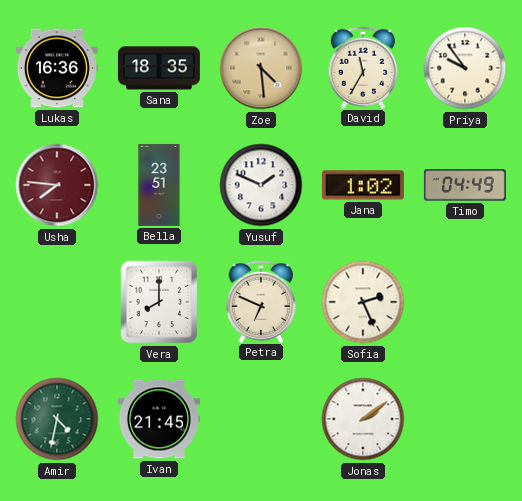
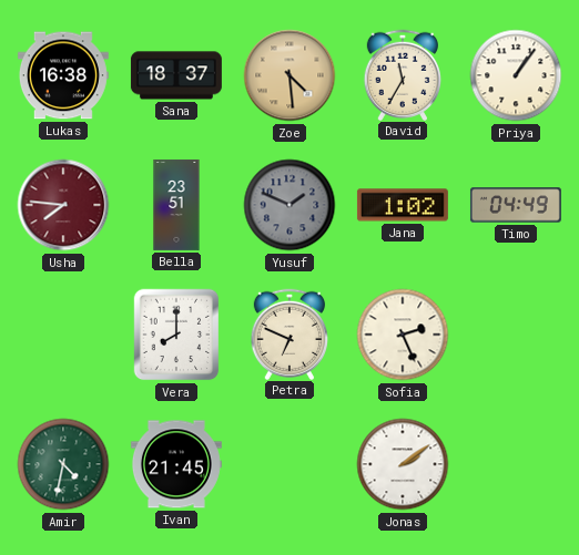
Lukas: 16:36 -> 16:38
Sana: 18:35 -> 18:37
Priya: 9:54 -> 1:06
Yusuf dial: white -> grey
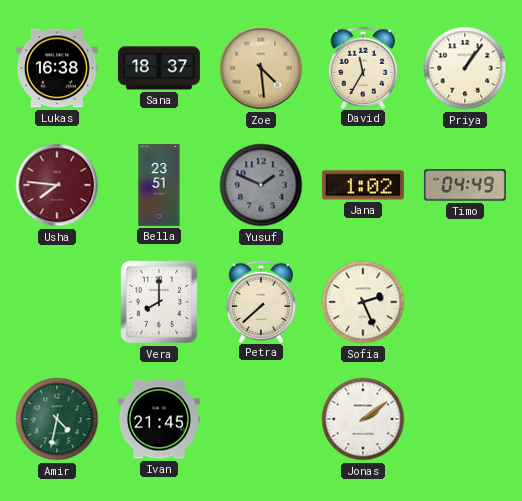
Petra: 6:49 -> 7:38
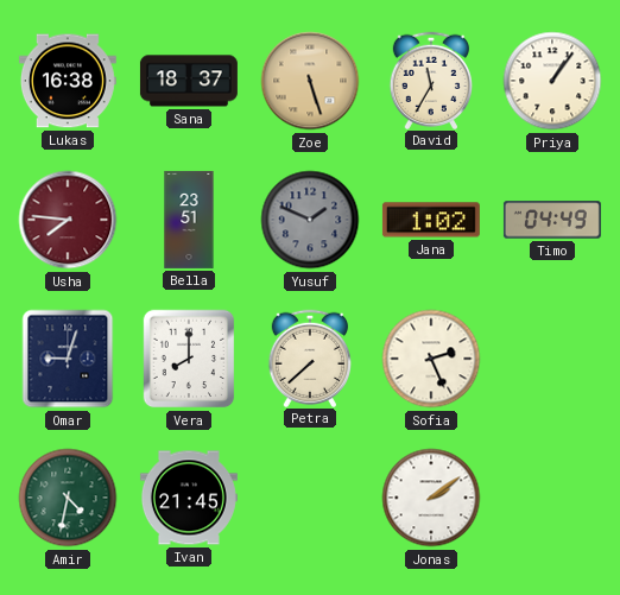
Zoe: 4:29 -> 5:27
Omar: none -> 9:03
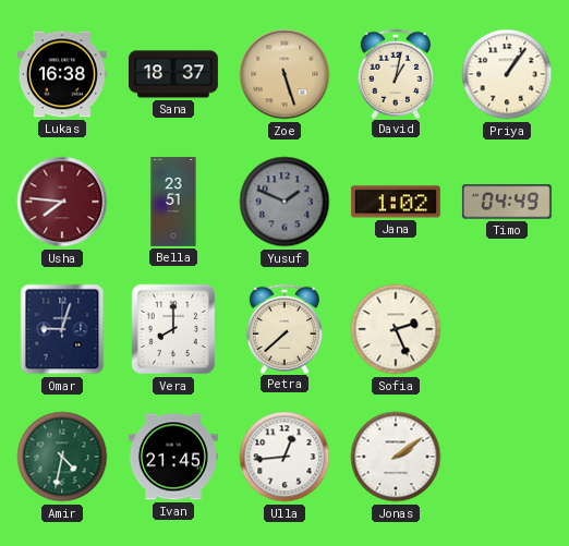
David: 11:35 -> 1:02
Ulla: none -> 12:44
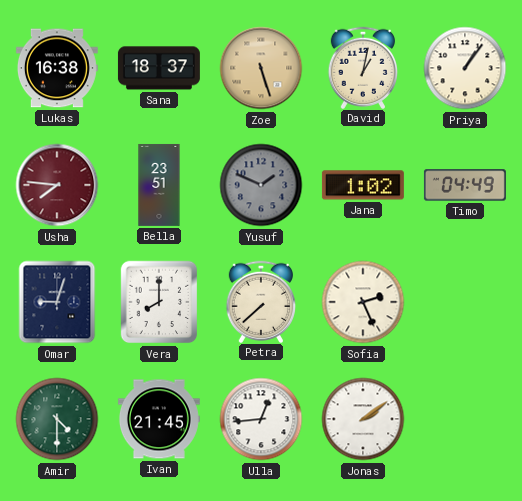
Amir: 4:32 -> 4:30
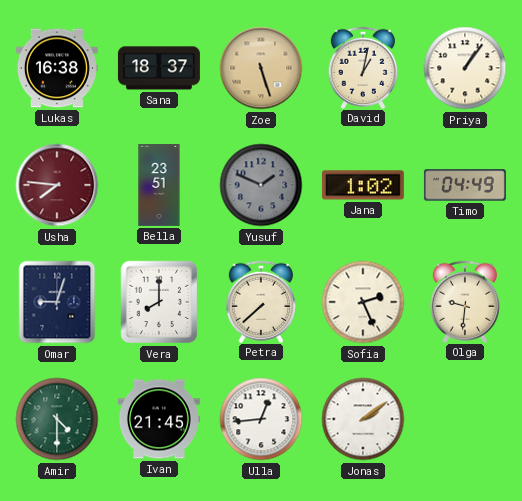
Olga: none -> 9:31
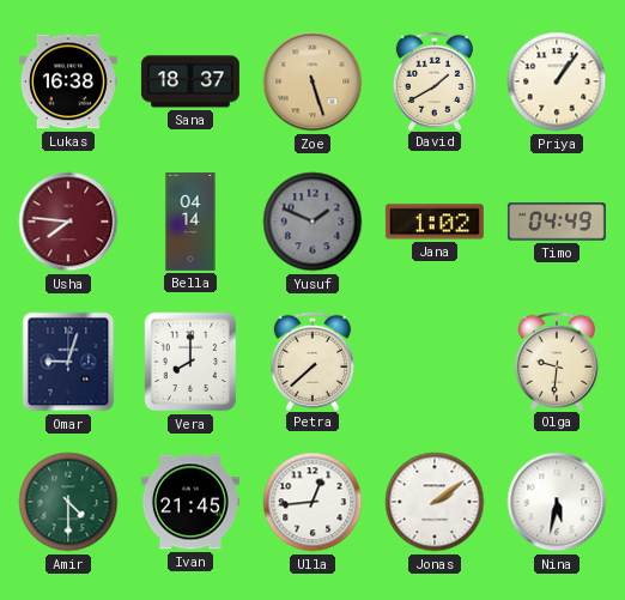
David: 1:02 -> 1:40
Bella: 23:51 -> 04:14
Sofia: 2:26 -> none
Nina: none -> 5:32
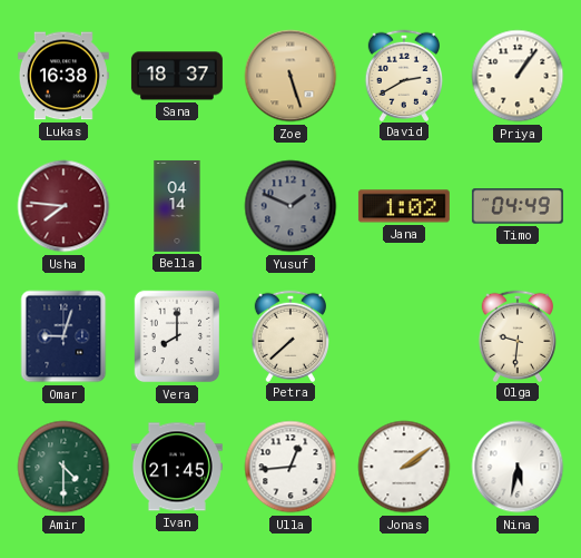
David: 1:40 -> 2:40
